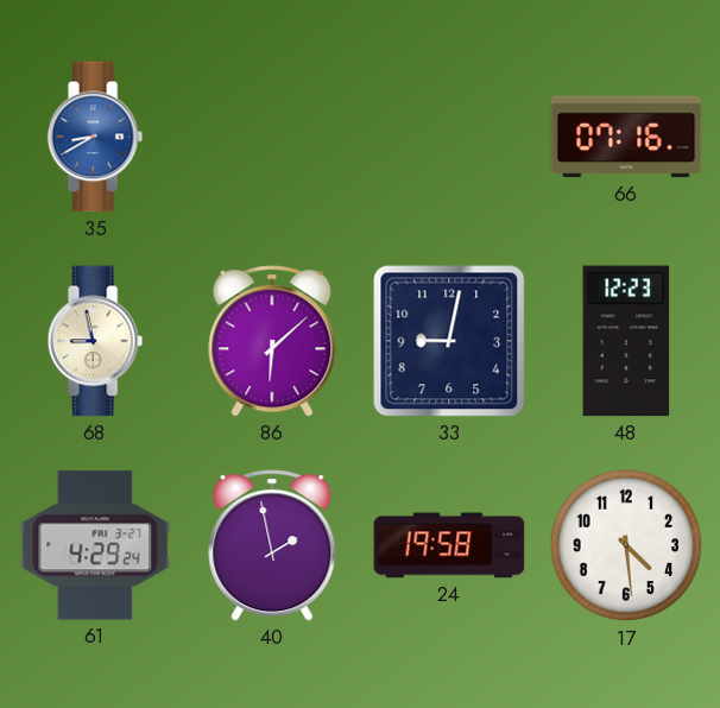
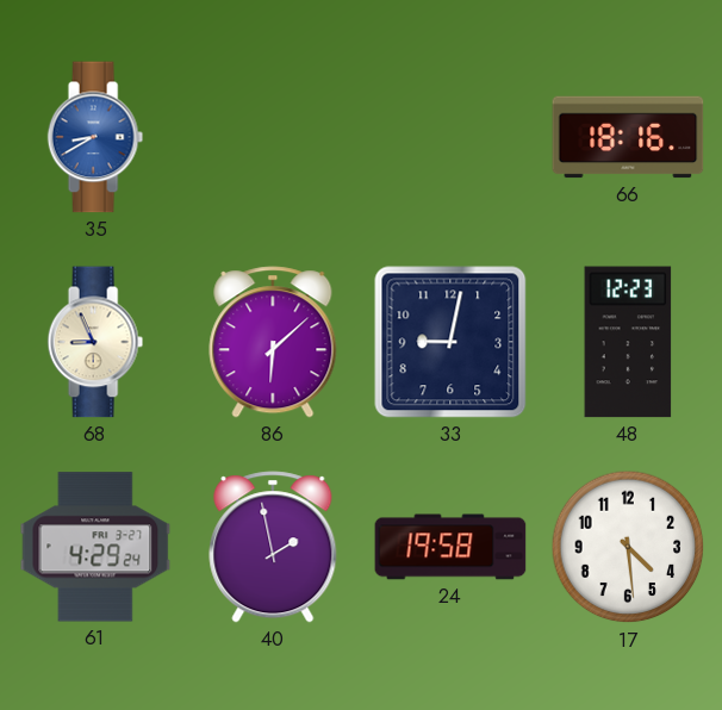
66: 07:16 -> 18:16
68: 8:58 -> 8:56
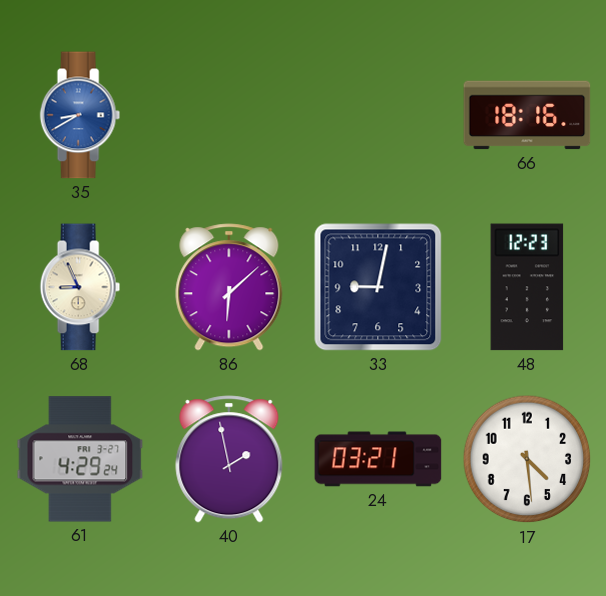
24: 19:58 -> 03:21
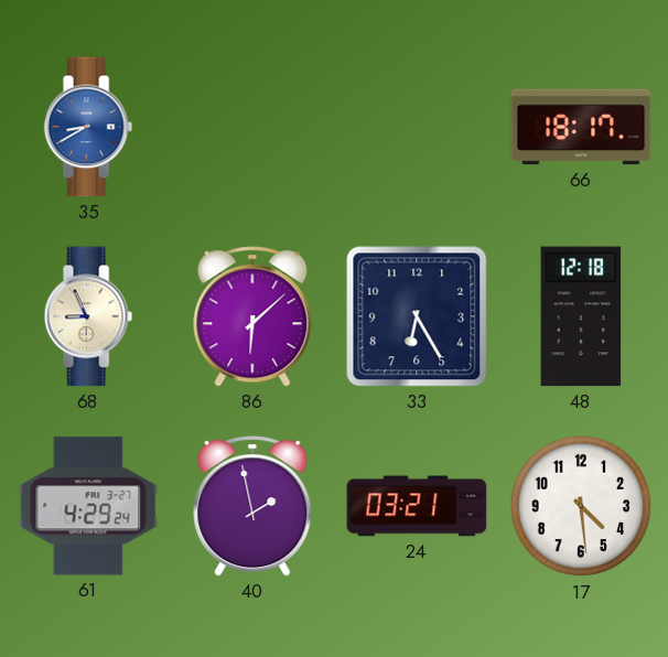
66: 18:16 -> 18:17
33: 9:02 -> 6:25
48: 12:23 -> 12:18
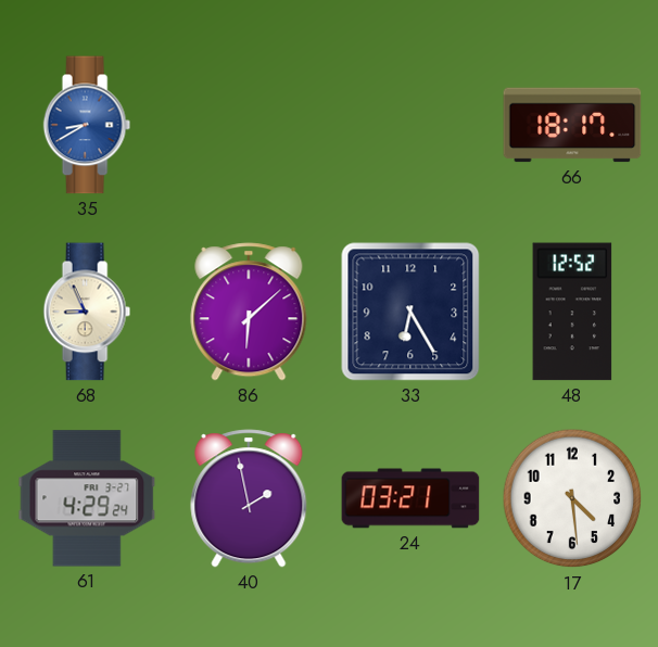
48: 12:18 -> 12:52
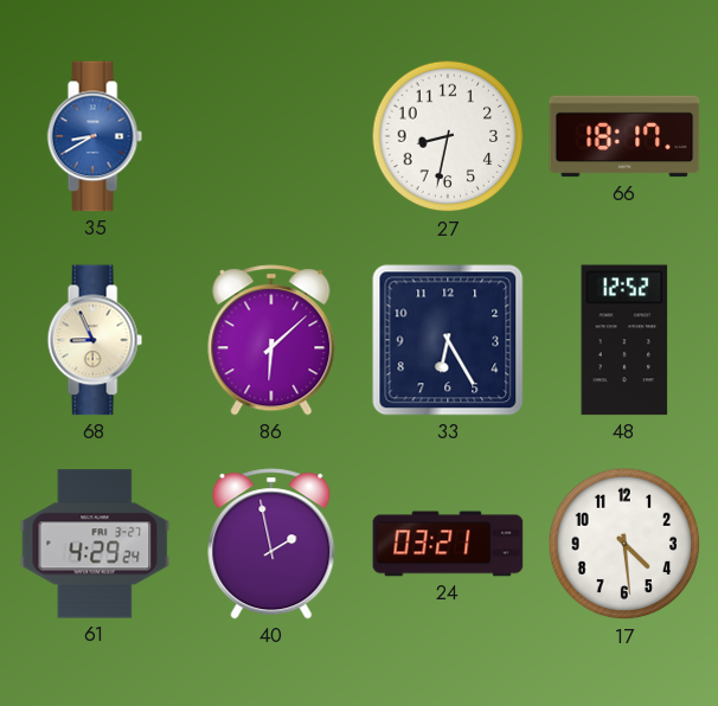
27: none -> 8:32
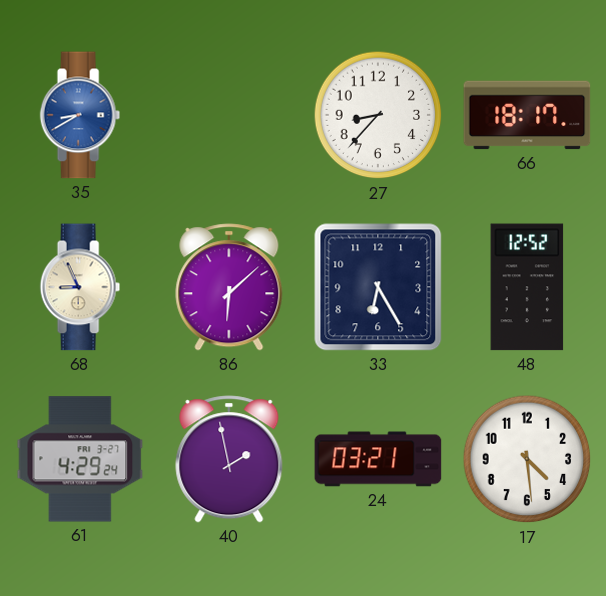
27: 8:32 -> 8:37
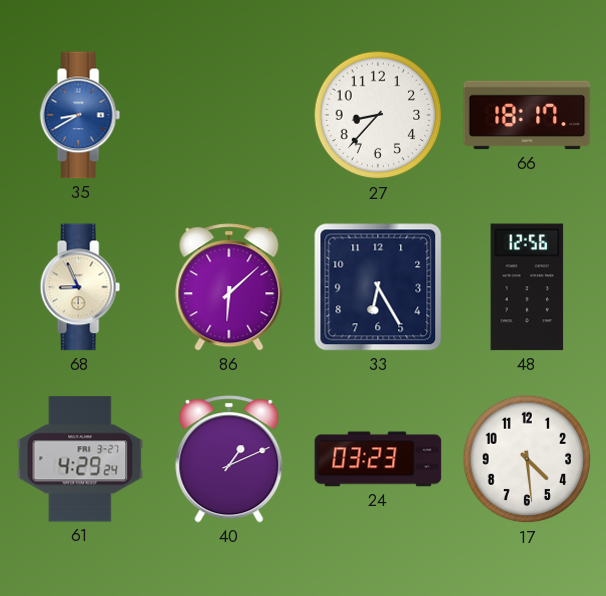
48: 12:52 -> 12:56
40: 1:58 -> 1:11
24: 03:21 -> 03:23
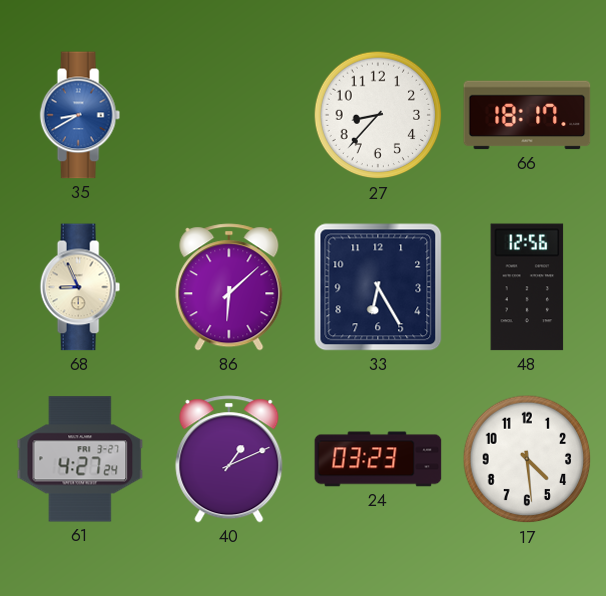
61: 4:29 -> 4:27
